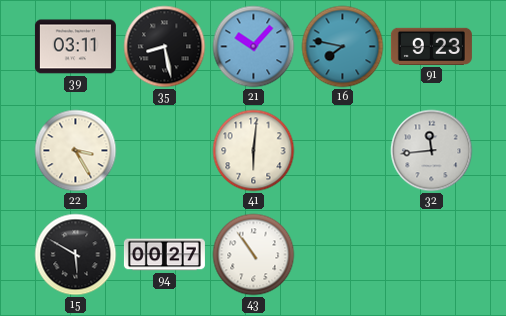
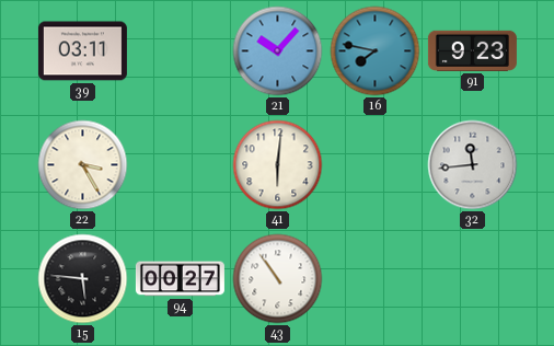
35: 8:28 -> none
15: 5:50 -> 5:46
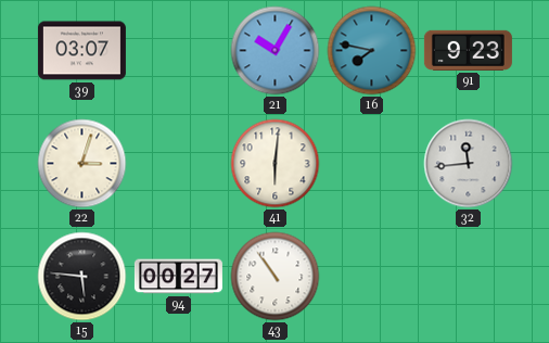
39: 03:11 -> 03:07
21: 10:07 -> 10:05
22: 3:25 -> 3:03
